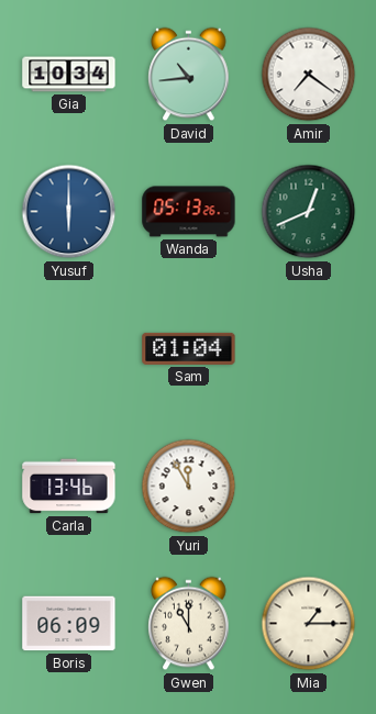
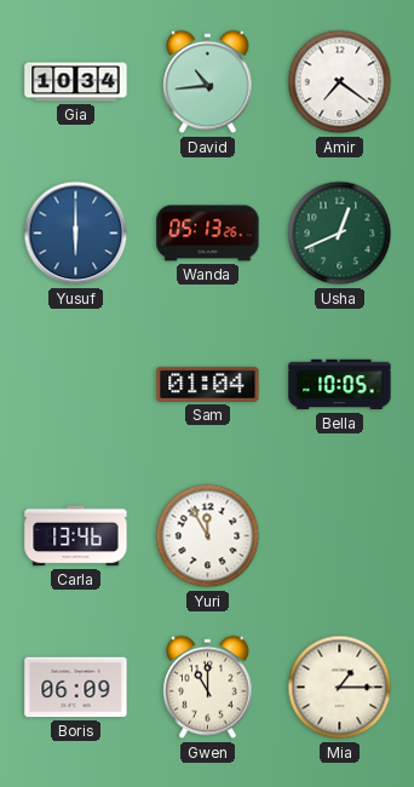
Bella: none -> 10:05
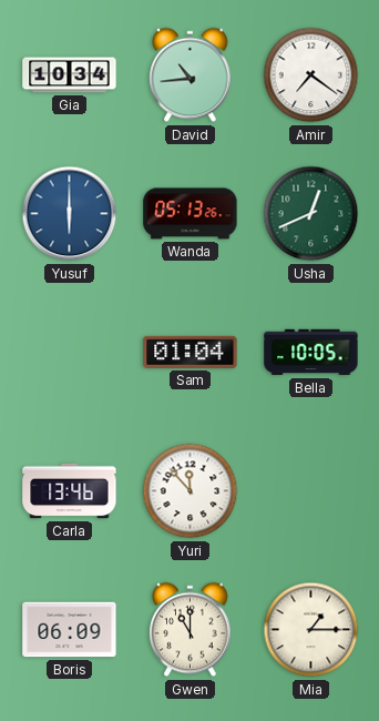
Yuri: 11:55 -> 11:53
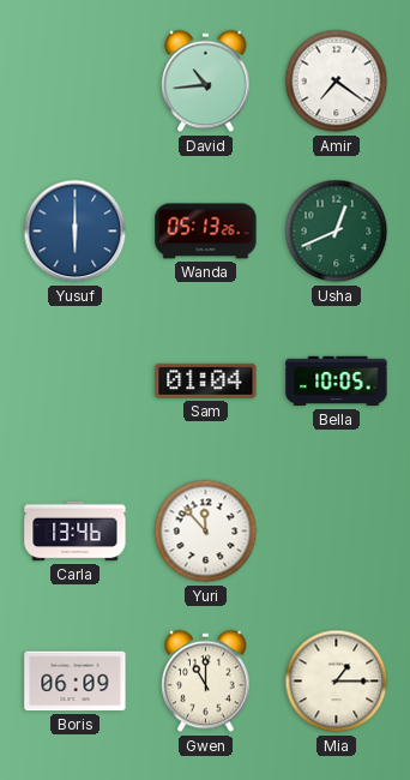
Gia: 10:34 -> none
